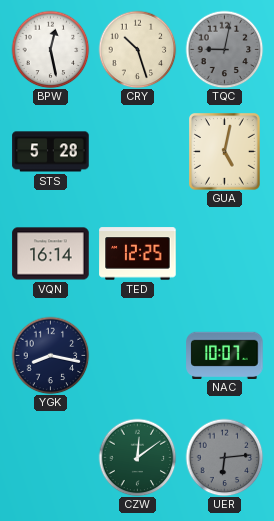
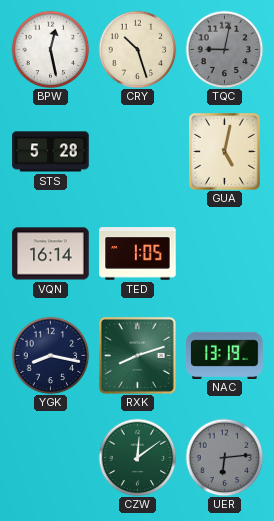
TED: 12:25 -> 1:05
RXK: none -> 8:12
NAC: 10:07 -> 13:19
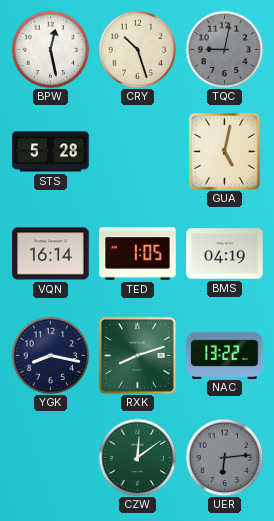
BMS: none -> 04:19
NAC: 13:19 -> 13:22
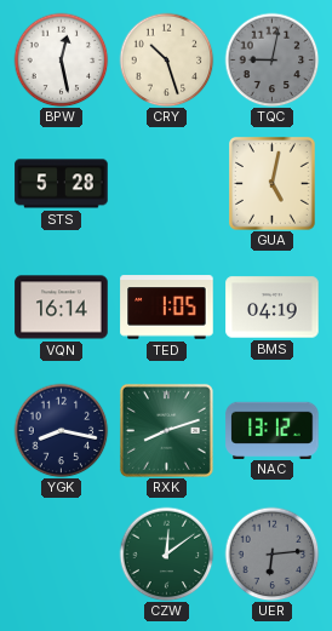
NAC: 13:22 -> 13:12
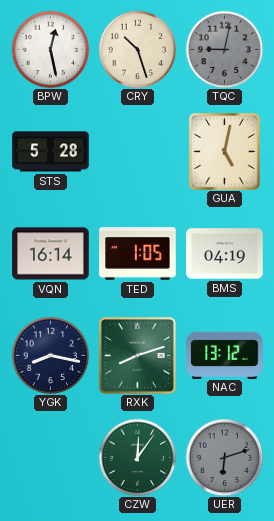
CZW: 12:09 -> 12:06
UER: 6:14 -> 6:12
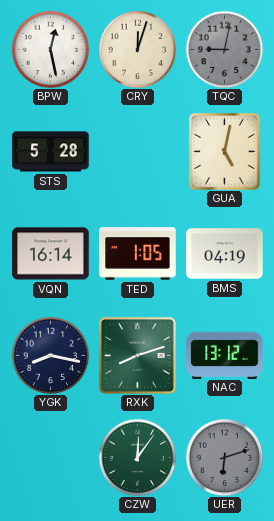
CRY: 10:27 -> 12:03
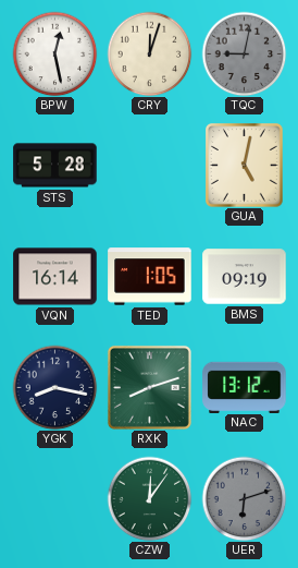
BMS: 04:19 -> 09:19
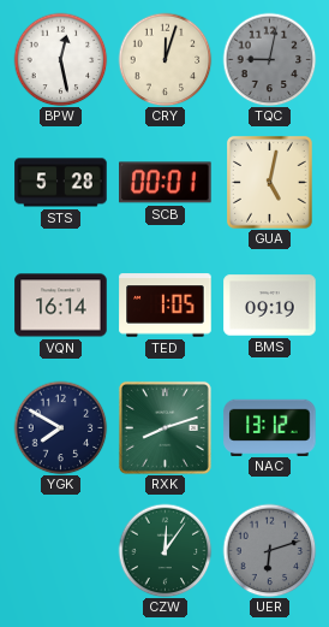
SCB: none -> 00:01
YGK: 8:17 -> 7:50
